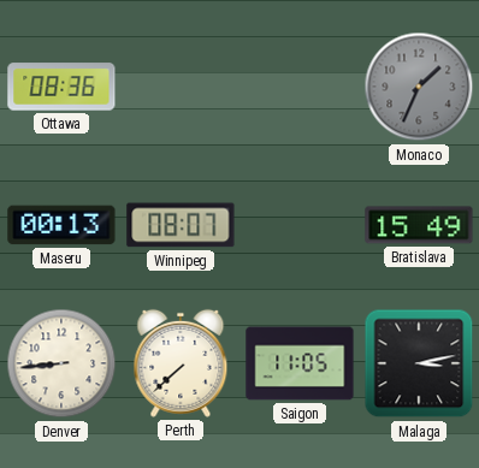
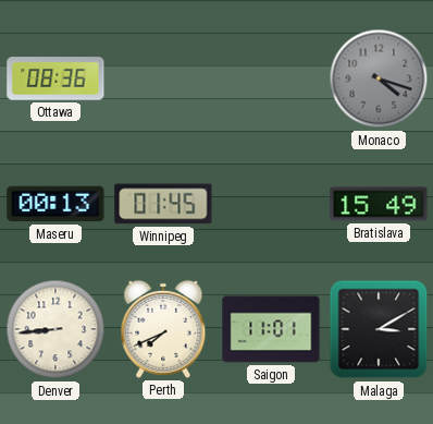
Monaco: 1:34 -> 4:18
Winnipeg: 08:07 -> 01:45
Perth: 7:38 -> 7:41
Saigon: 11:05 -> 11:01
Malaga: 3:13 -> 3:10
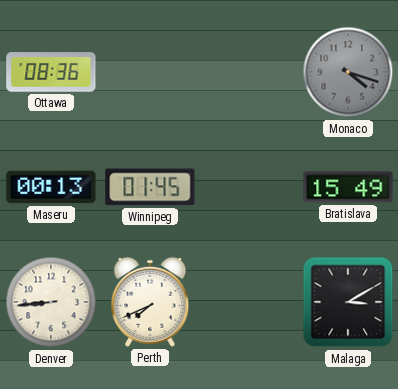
Saigon: 11:01 -> none
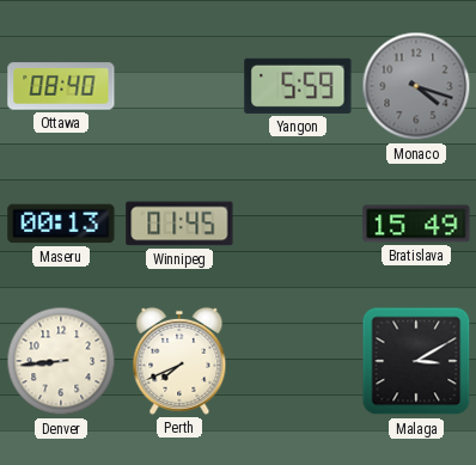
Ottawa: 08:36 -> 08:40
Yangon: none -> 5:59
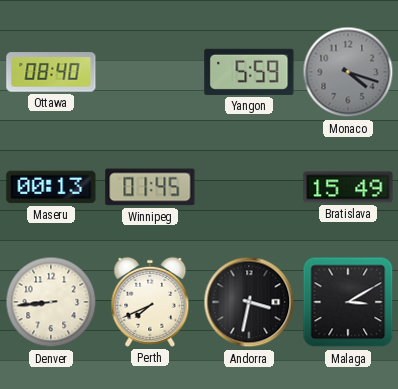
Andorra: none -> 3:32
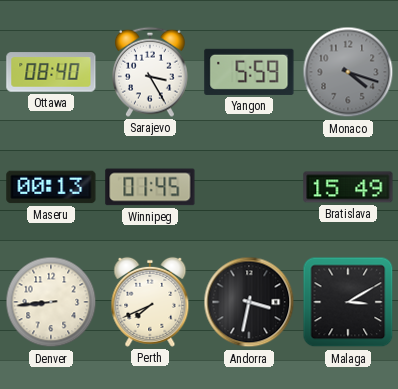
Sarajevo: none -> 3:25
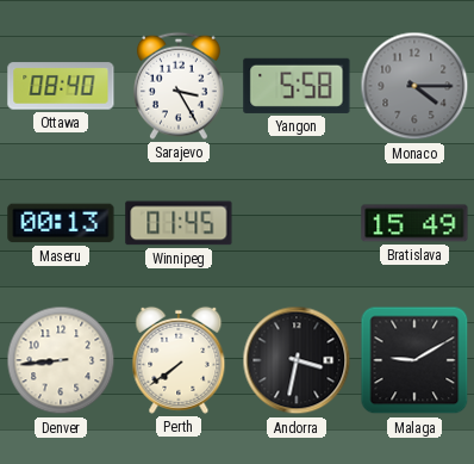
Yangon: 5:59 -> 5:58
Monaco: 4:18 -> 4:15
Perth: 7:41 -> 7:39
Malaga: 3:10 -> 9:10
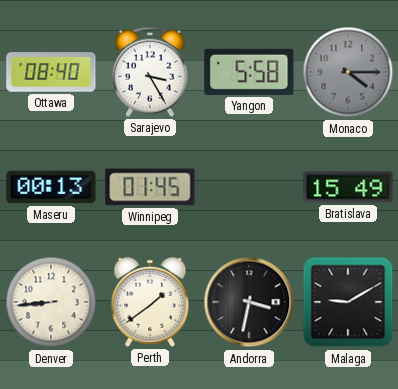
Perth: 7:39 -> 1:39
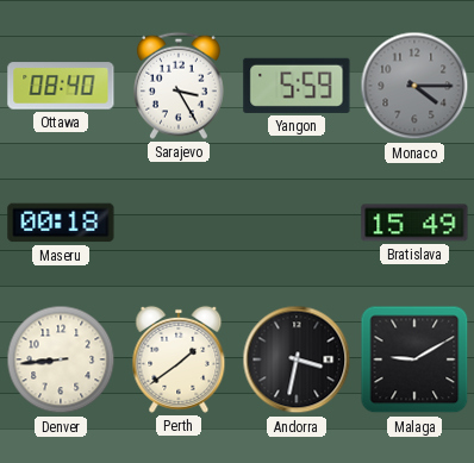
Yangon: 5:58 -> 5:59
Maseru: 00:13 -> 00:18
Winnipeg: 01:45 -> none
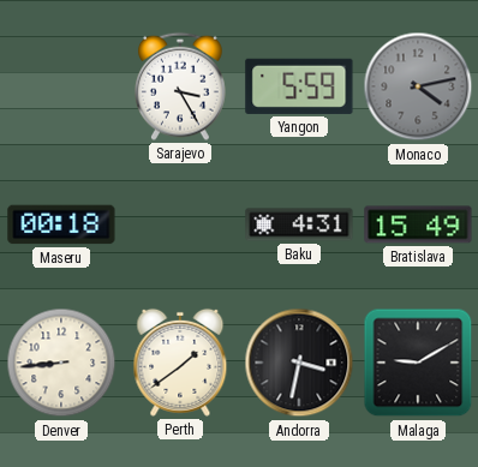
Ottawa: 08:40 -> none
Monaco: 4:15 -> 4:13
Baku: none -> 4:31
